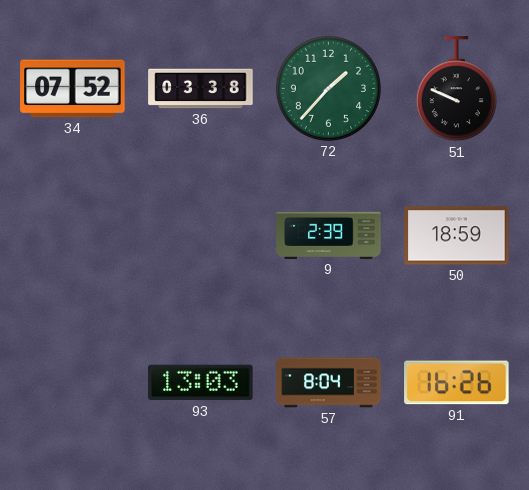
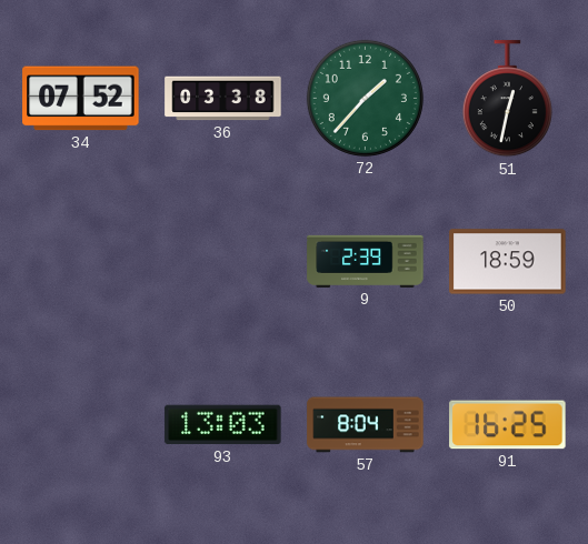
51: 9:49 -> 12:32
91: 16:26 -> 16:25
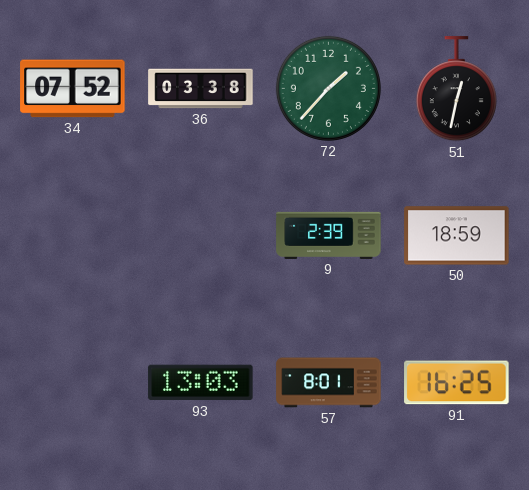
57: 8:04 -> 8:01
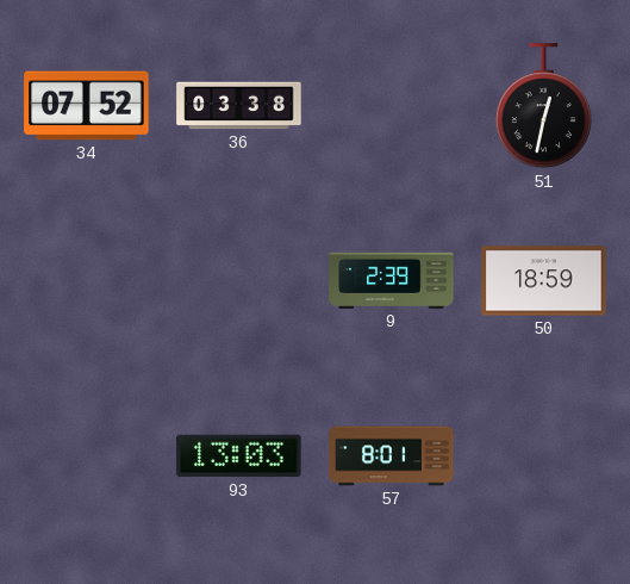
72: 1:37 -> none
91: 16:25 -> none
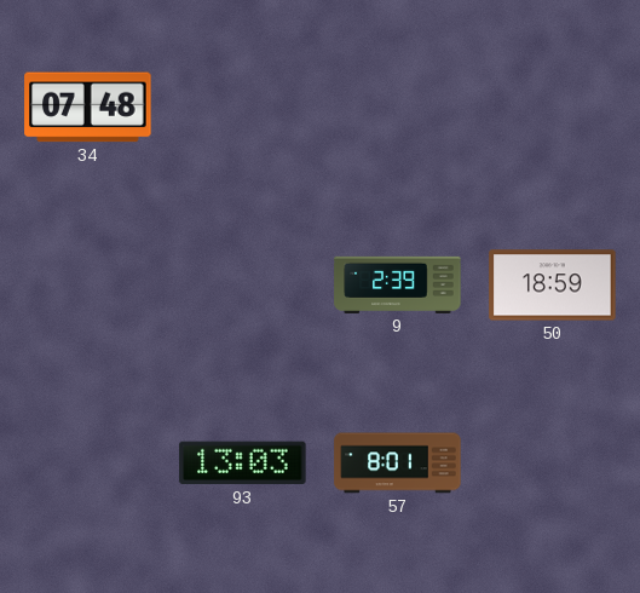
34: 07:52 -> 07:48
36: 03:38 -> none
51: 12:32 -> none
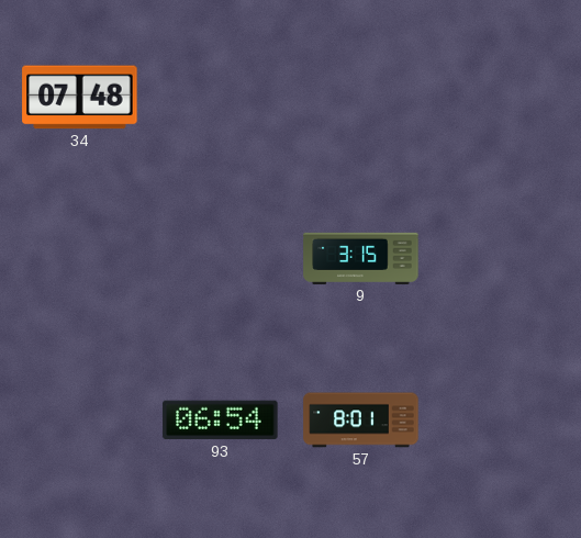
9: 2:39 -> 3:15
50: 18:59 -> none
93: 13:03 -> 06:54
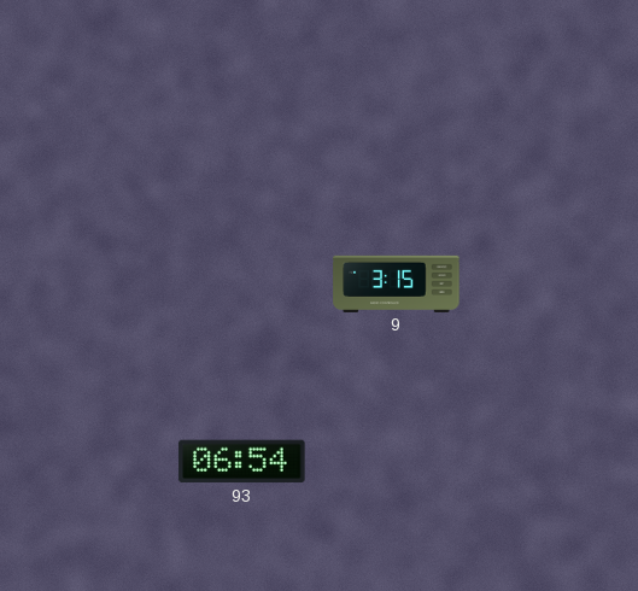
34: 07:48 -> none
57: 8:01 -> none
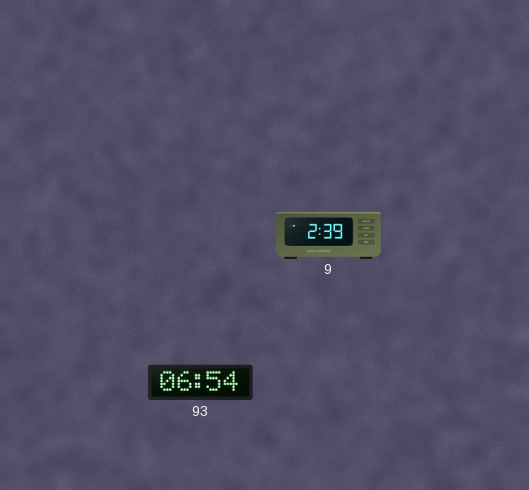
9: 3:15 -> 2:39
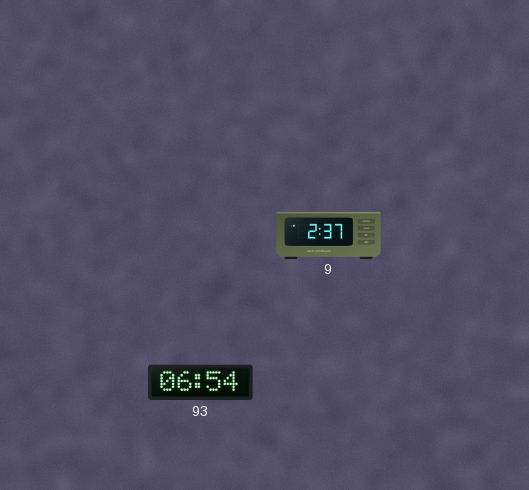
9: 2:39 -> 2:37
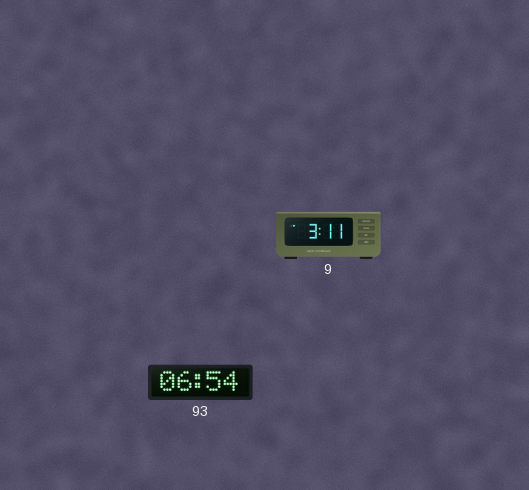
9: 2:37 -> 3:11
